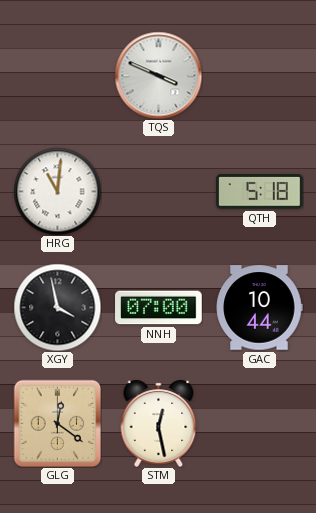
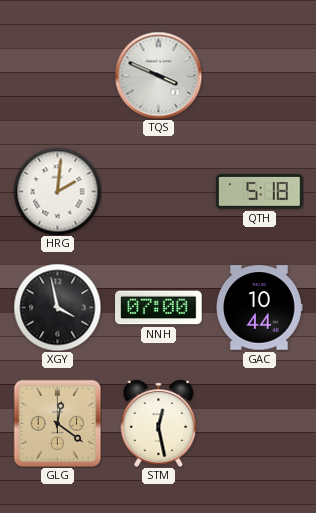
HRG: 11:01 -> 2:01
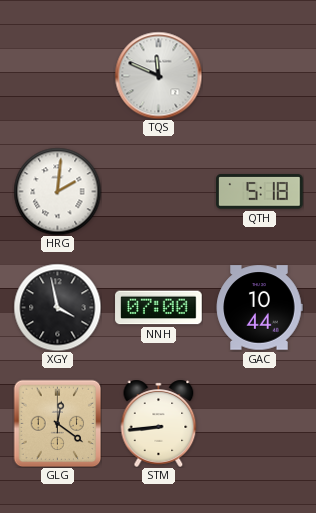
TQS: 3:49 -> 11:49
STM: 12:28 -> 8:44
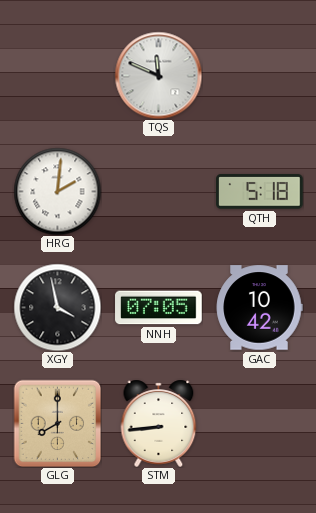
NNH: 07:00 -> 07:05
GAC: 10:44 -> 10:42
GLG: 12:21 -> 8:00
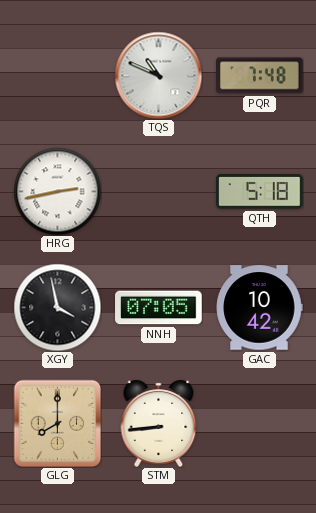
TQS: 11:49 -> 10:49
PQR: none -> 7:48
HRG: 2:01 -> 2:43
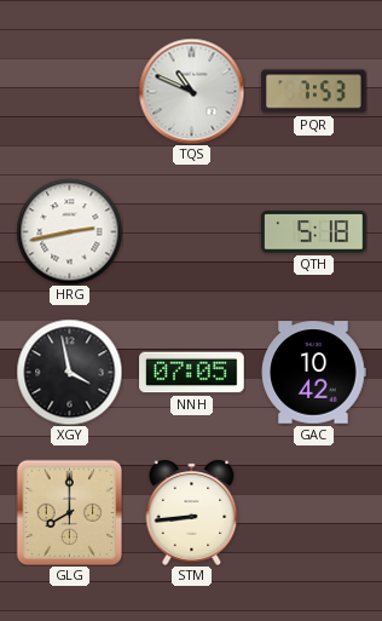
PQR: 7:48 -> 7:53
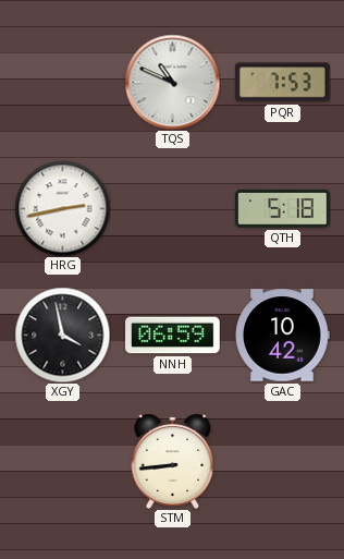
NNH: 07:05 -> 06:59
GLG: 8:00 -> none
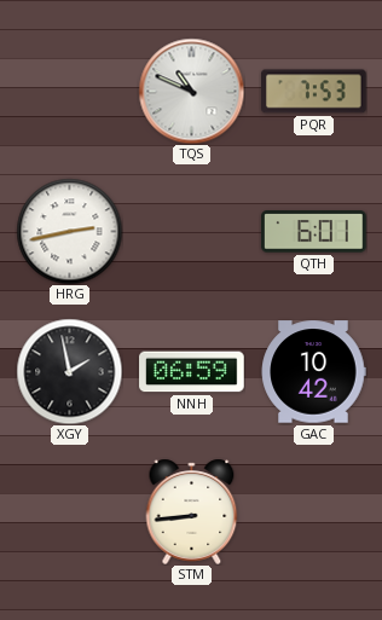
QTH: 5:18 -> 6:01
XGY: 3:58 -> 1:58
